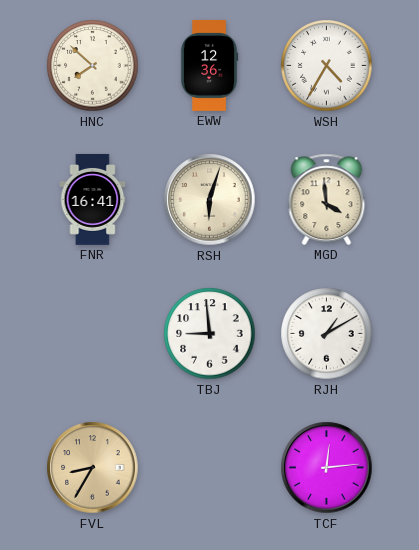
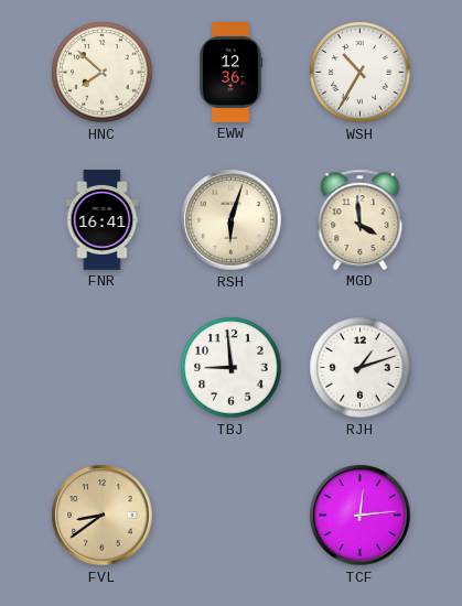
WSH: 4:35 -> 10:35
RJH: 1:10 -> 1:12
FVL: 8:35 -> 8:39
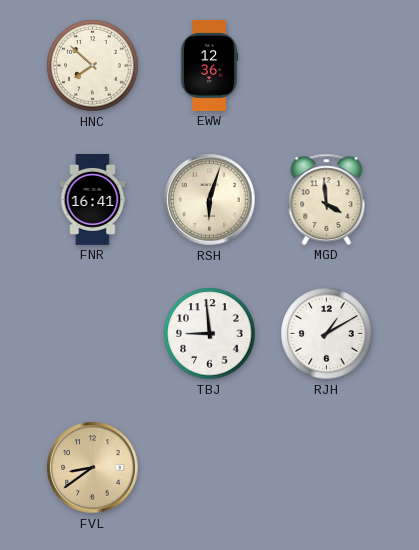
WSH: 10:35 -> none
RJH: 1:12 -> 1:10
TCF: 12:14 -> none
